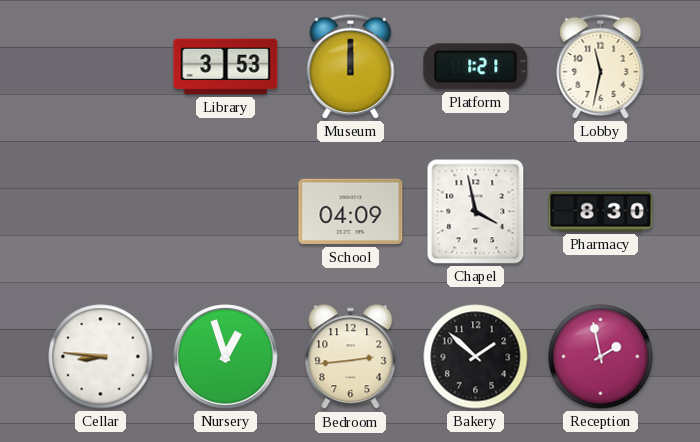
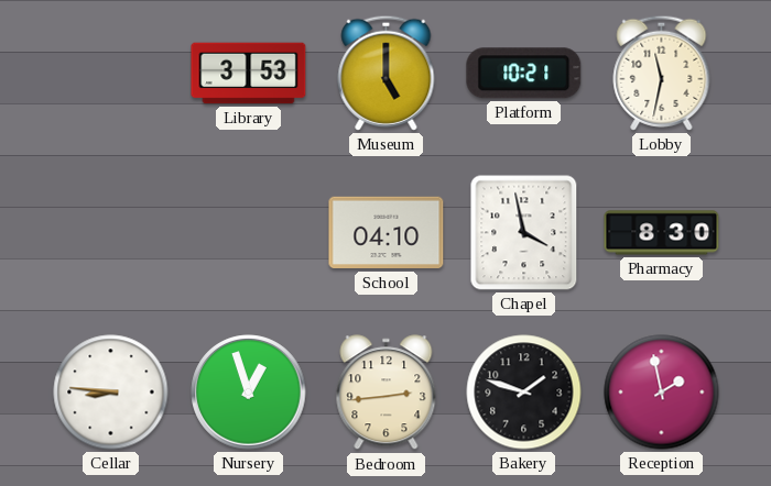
Museum: 12:00 -> 5:00
Platform: 1:21 -> 10:21
School: 04:09 -> 04:10
Bakery: 1:52 -> 1:48
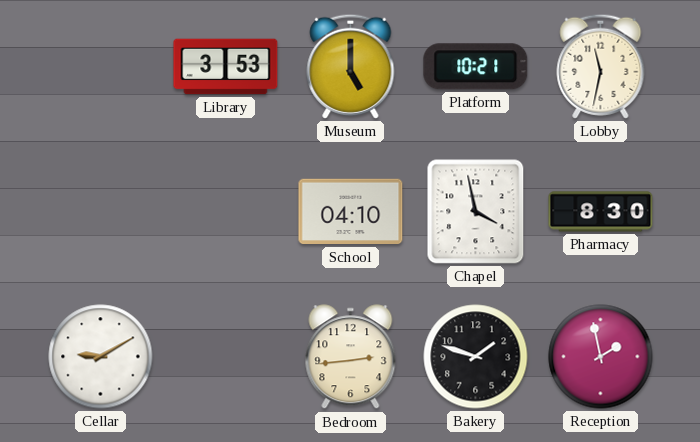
Cellar: 8:46 -> 9:10
Nursery: 12:57 -> none
